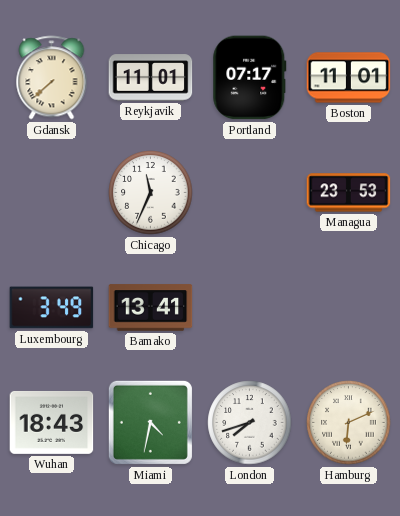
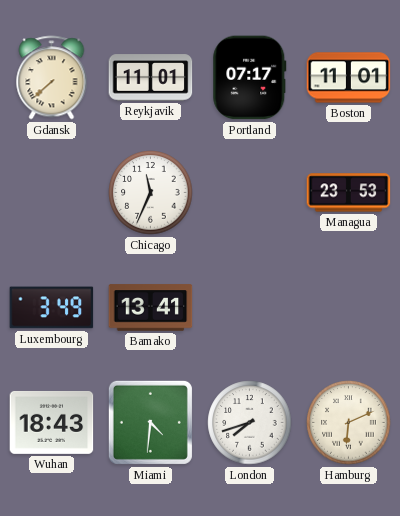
Miami: 4:32 -> 4:31
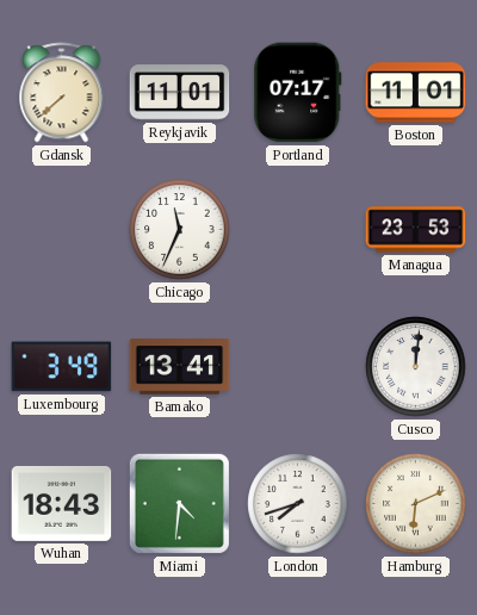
Cusco: none -> 12:01
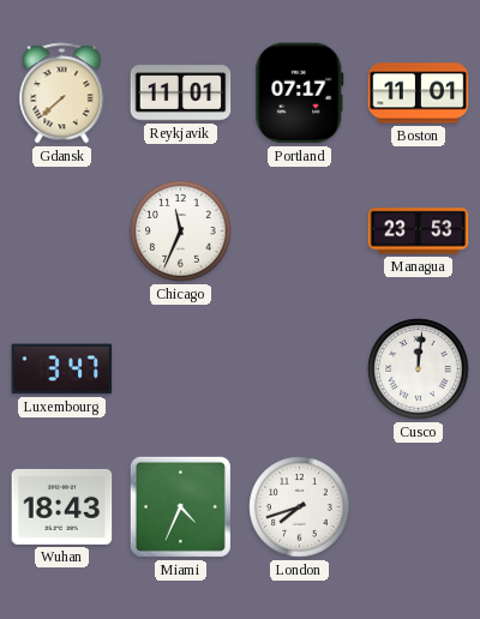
Luxembourg: 3:49 -> 3:47
Bamako: 13:41 -> none
Miami: 4:31 -> 4:34
Hamburg: 6:11 -> none
